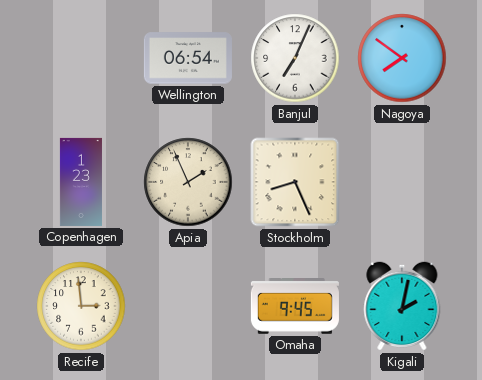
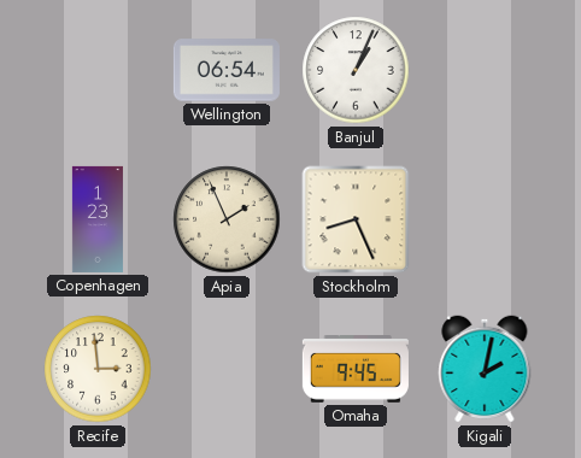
Banjul: 7:04 -> 1:04
Nagoya: 7:51 -> none
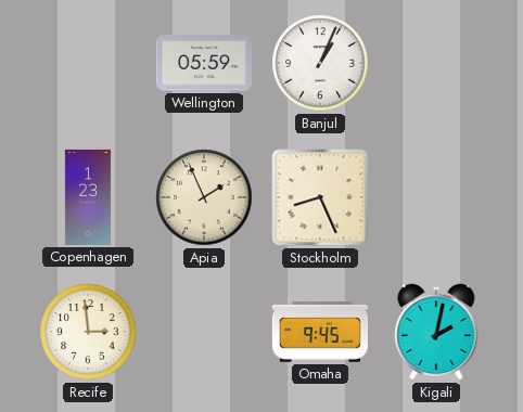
Wellington: 06:54 -> 05:59
